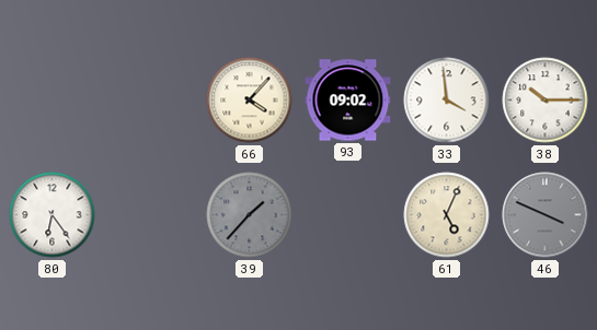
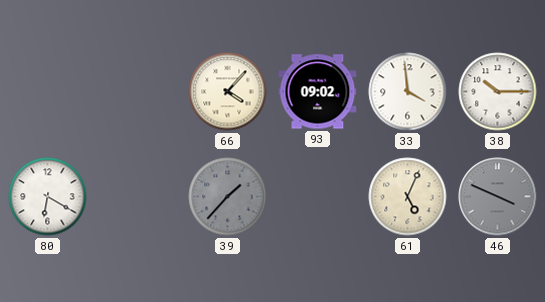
80: 6:24 -> 6:20
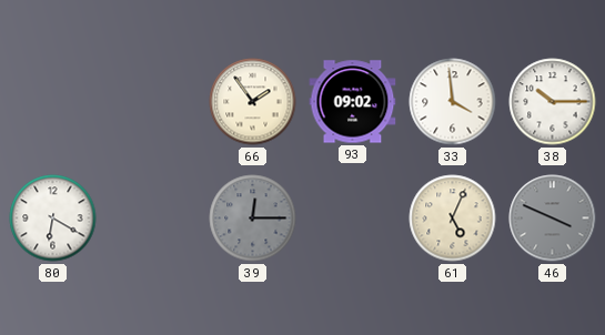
66: 4:07 -> 1:54
39: 1:37 -> 12:15
